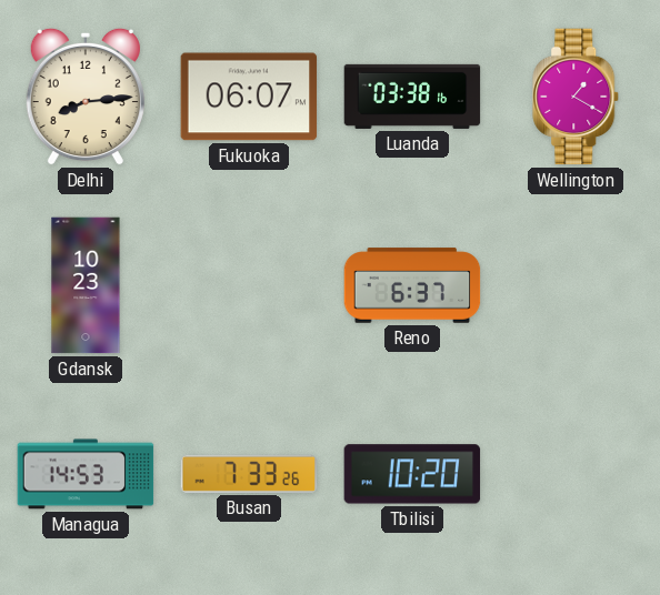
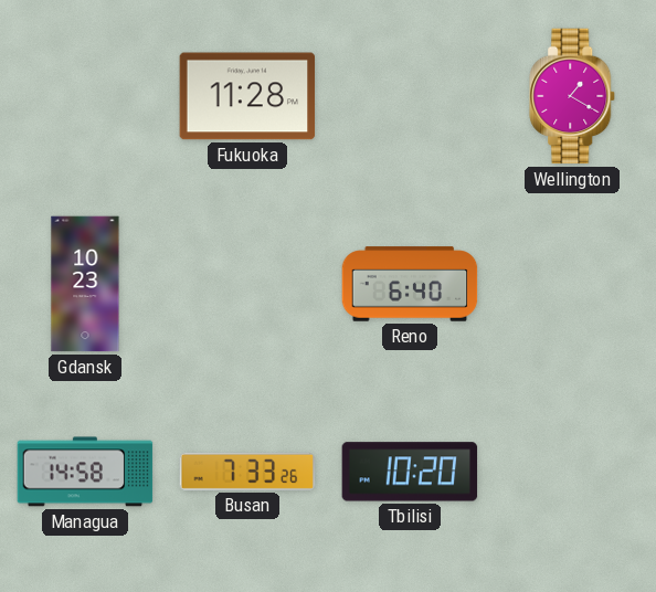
Delhi: 8:14 -> none
Fukuoka: 06:07 -> 11:28
Luanda: 03:38 -> none
Reno: 6:37 -> 6:40
Managua: 14:53 -> 14:58
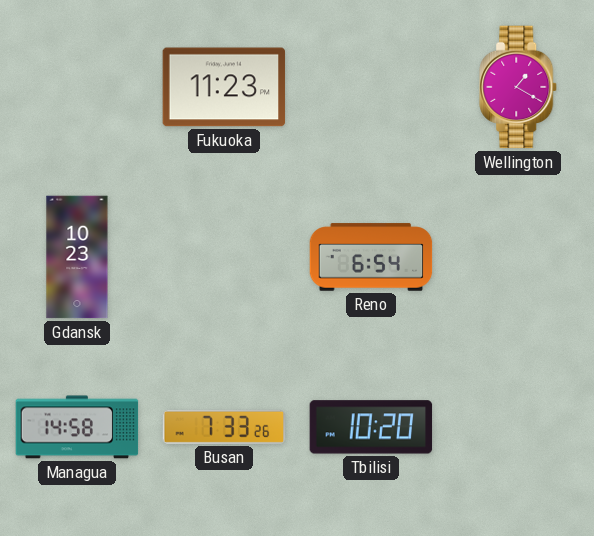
Fukuoka: 11:28 -> 11:23
Reno: 6:40 -> 6:54
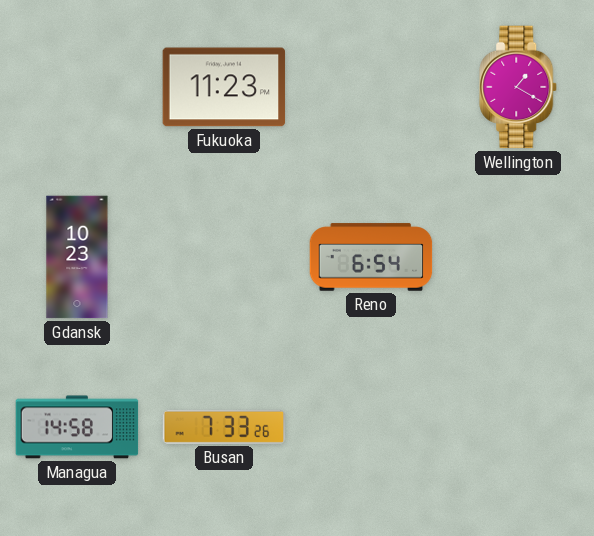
Tbilisi: 10:20 -> none
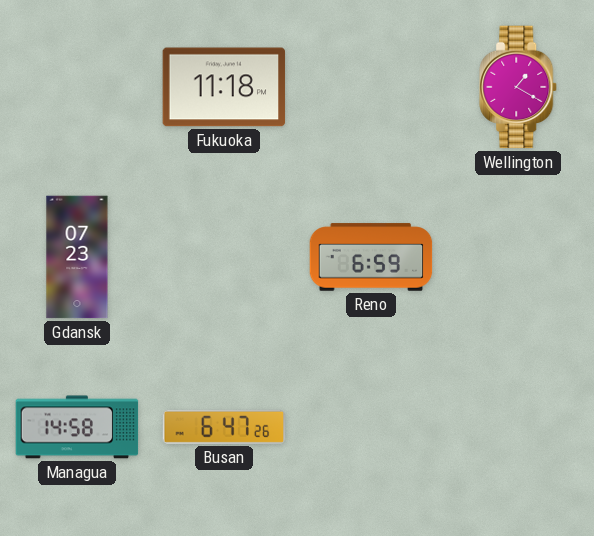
Fukuoka: 11:23 -> 11:18
Gdansk: 10:23 -> 07:23
Reno: 6:54 -> 6:59
Busan: 7:33 -> 6:47
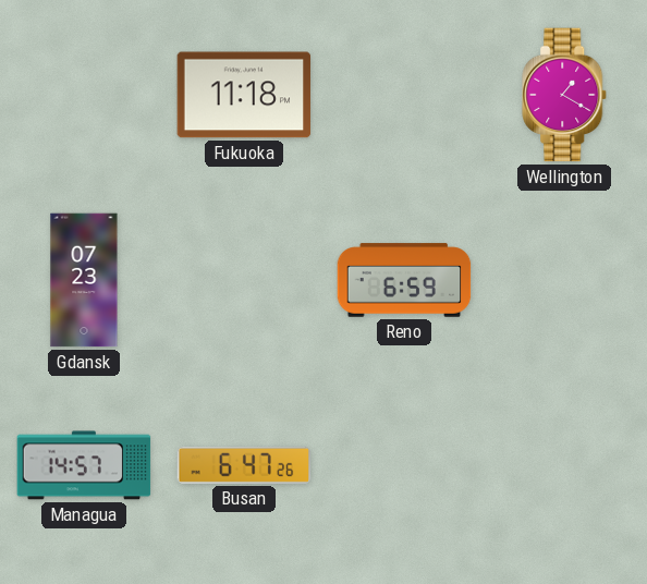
Managua: 14:58 -> 14:57
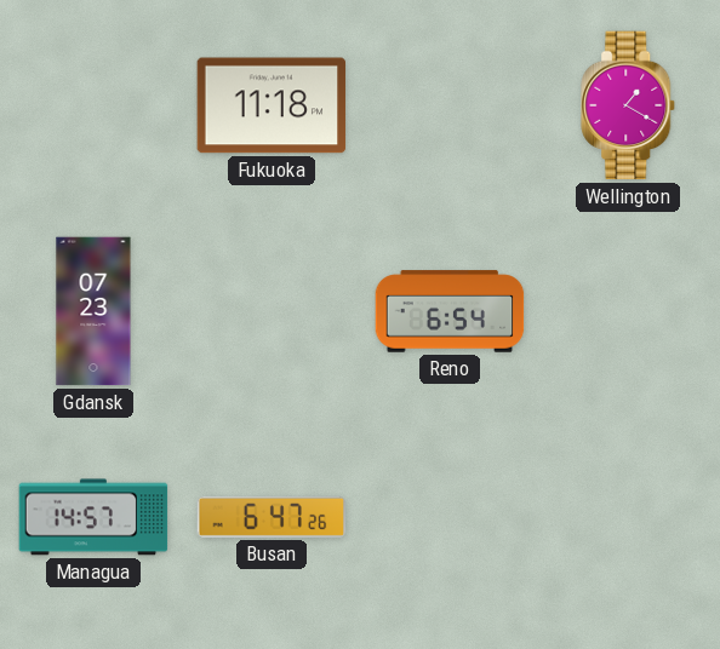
Reno: 6:59 -> 6:54
